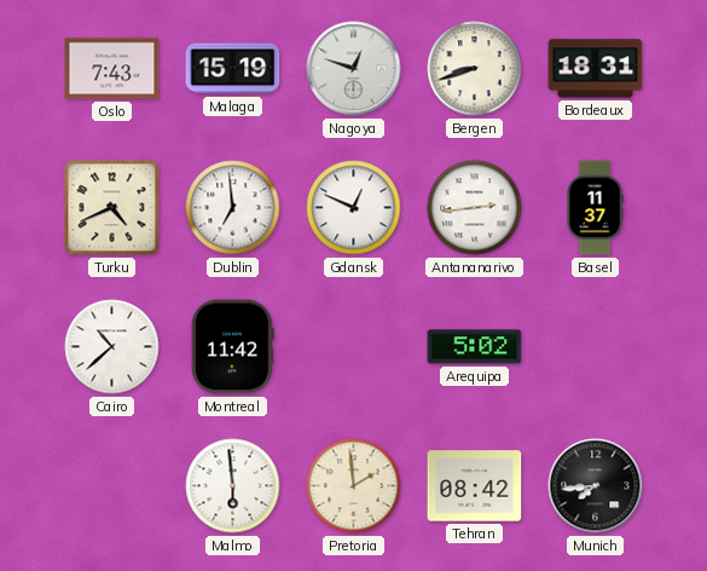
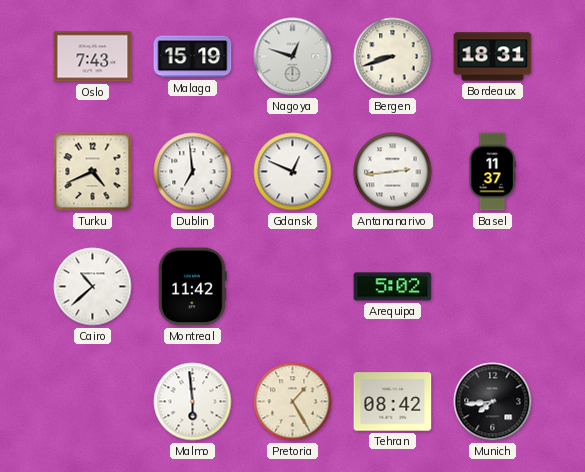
Pretoria: 1:59 -> 1:25
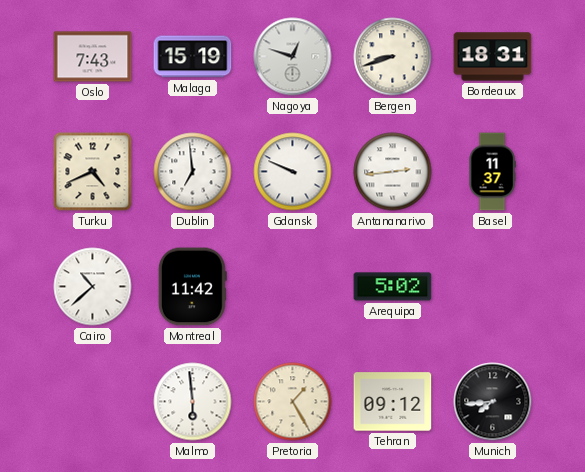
Gdansk: 12:49 -> 9:49
Tehran: 08:42 -> 09:12
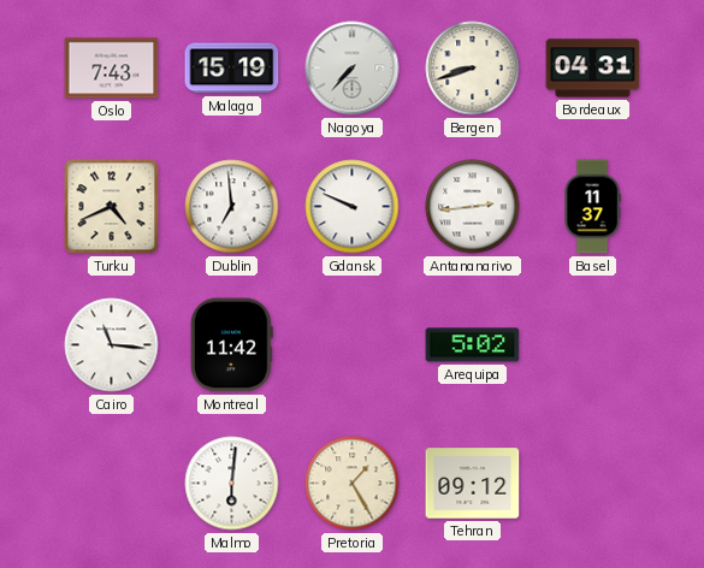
Nagoya: 12:48 -> 7:37
Bordeaux: 18:31 -> 04:31
Cairo: 10:38 -> 11:16
Malmo: 5:59 -> 6:01
Munich: 7:44 -> none
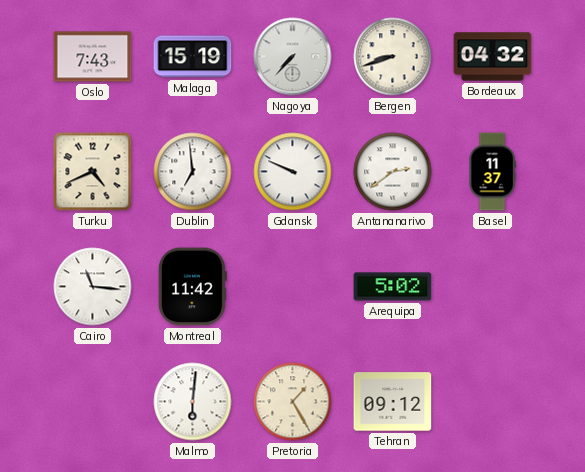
Bordeaux: 04:31 -> 04:32
Antananarivo: 2:44 -> 2:39
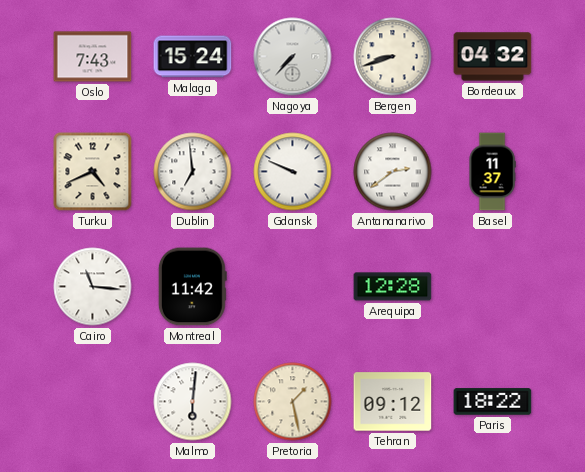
Malaga: 15:19 -> 15:24
Arequipa: 5:02 -> 12:28
Pretoria: 1:25 -> 1:28
Paris: none -> 18:22
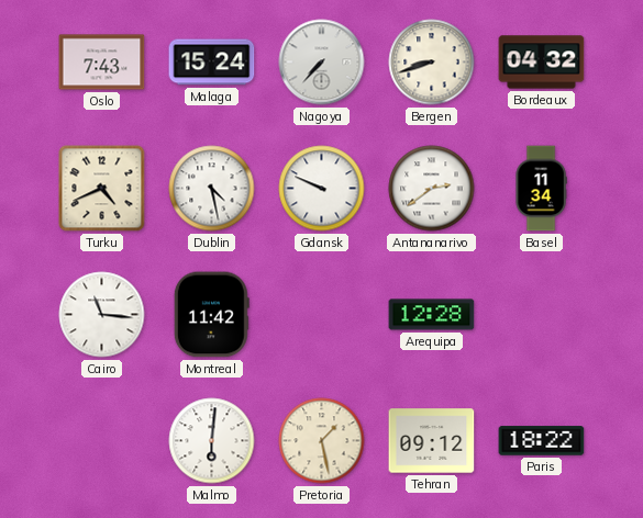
Dublin: 6:59 -> 4:28
Basel: 11:37 -> 11:34
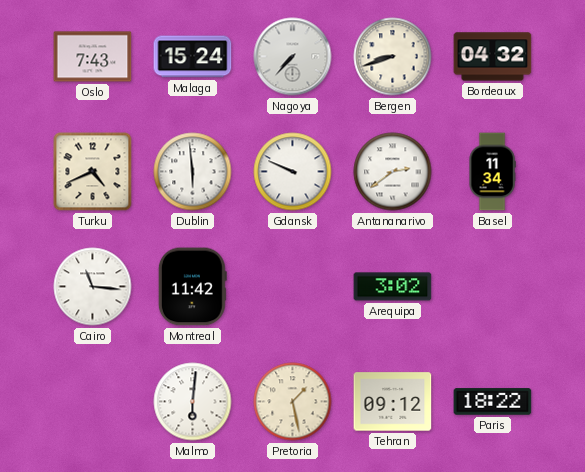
Dublin: 4:28 -> 5:59
Arequipa: 12:28 -> 3:02
